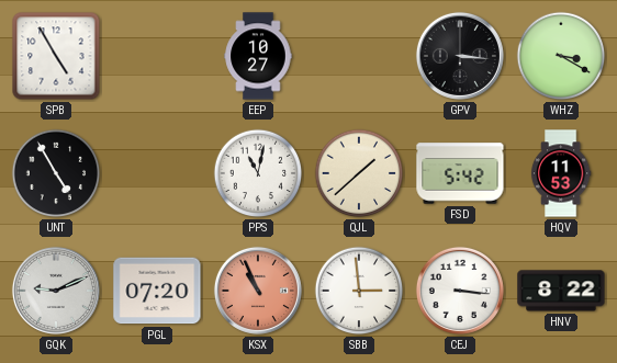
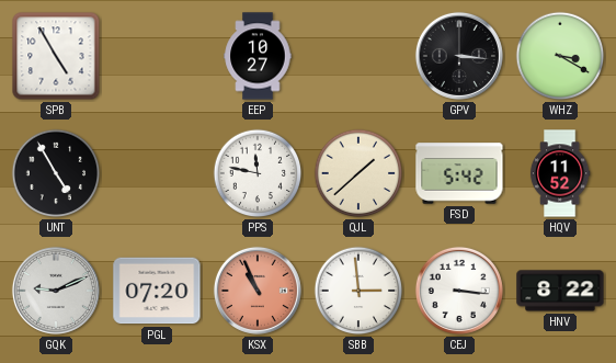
PPS: 11:02 -> 11:47
HQV: 11:53 -> 11:52
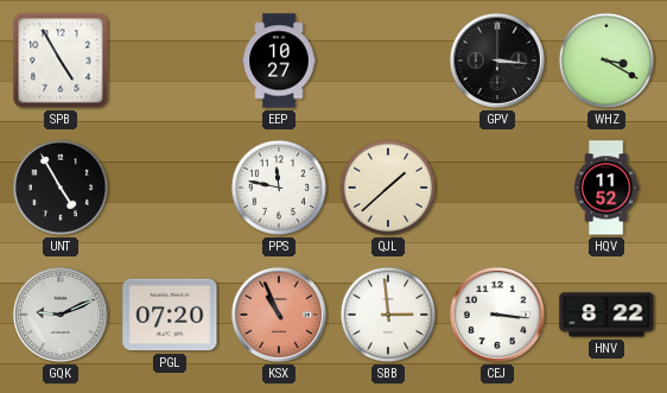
FSD: 5:42 -> none
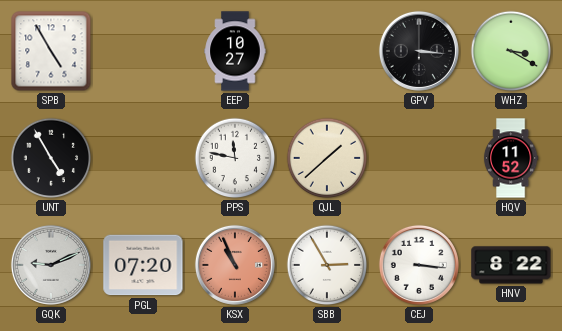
SBB: 2:59 -> 2:55
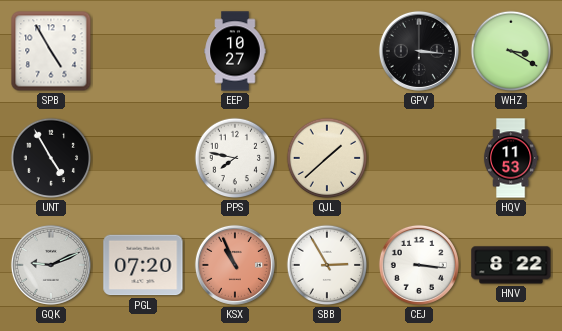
PPS: 11:47 -> 7:47
HQV: 11:52 -> 11:53
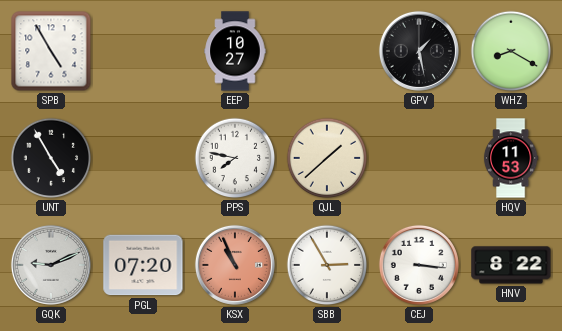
GPV: 3:16 -> 1:28
WHZ: 3:20 -> 8:20
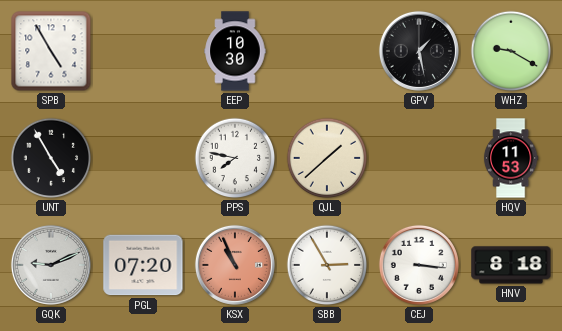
EEP: 10:27 -> 10:30
WHZ: 8:20 -> 9:20
HNV: 8:22 -> 8:18
